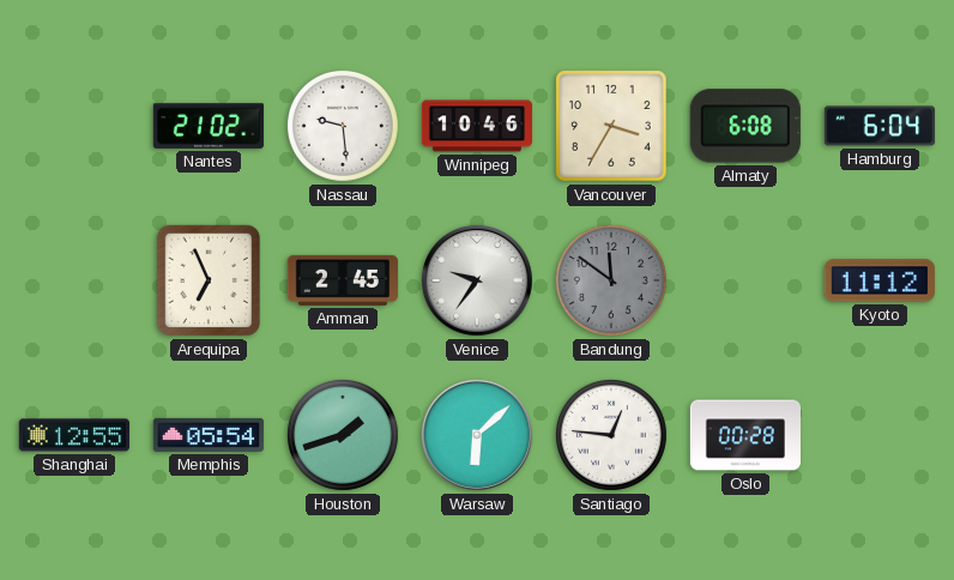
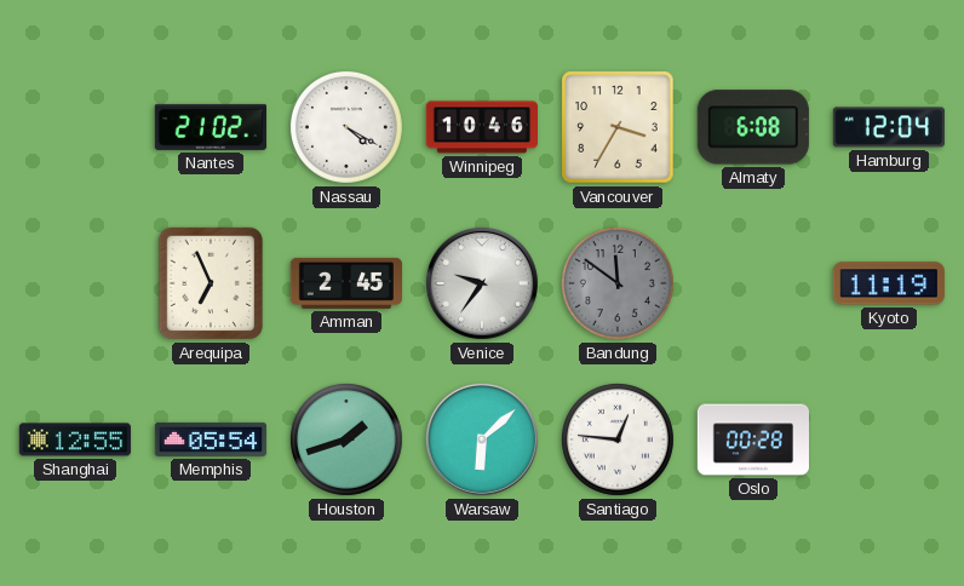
Nassau: 9:29 -> 4:20
Hamburg: 6:04 -> 12:04
Kyoto: 11:12 -> 11:19
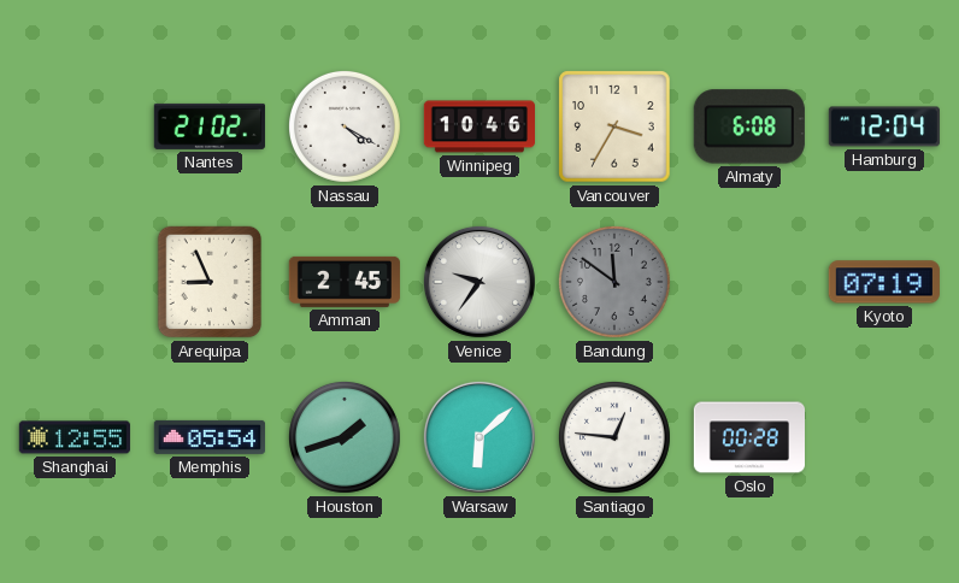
Arequipa: 6:56 -> 8:56
Kyoto: 11:19 -> 07:19
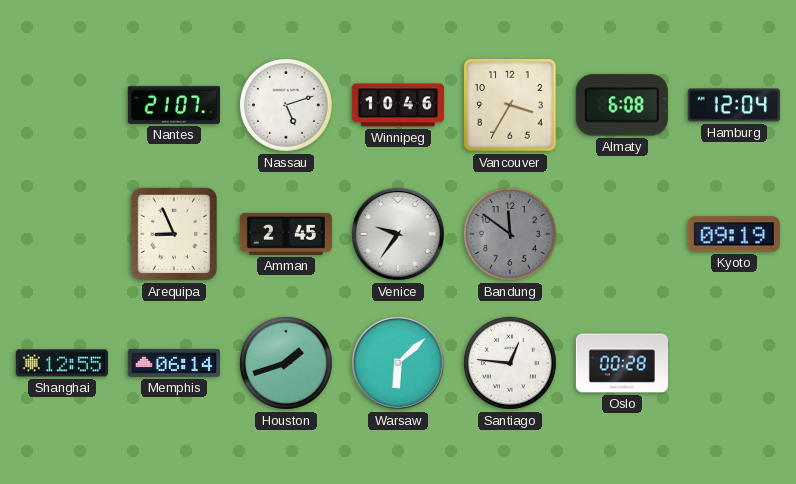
Nantes: 21:02 -> 21:07
Nassau: 4:20 -> 5:12
Kyoto: 07:19 -> 09:19
Memphis: 05:54 -> 06:14
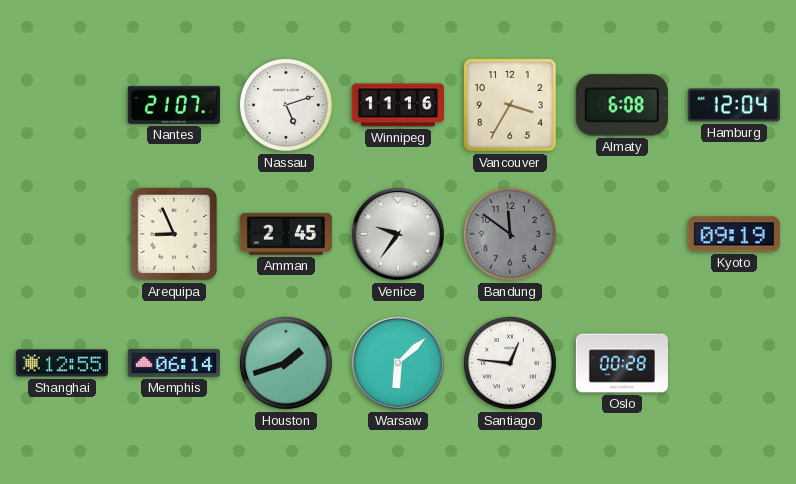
Winnipeg: 10:46 -> 11:16
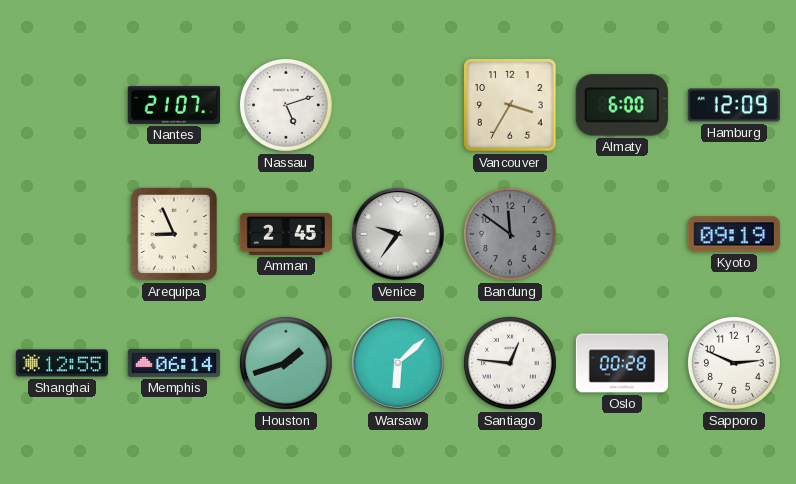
Winnipeg: 11:16 -> none
Almaty: 6:08 -> 6:00
Hamburg: 12:04 -> 12:09
Sapporo: none -> 2:49
